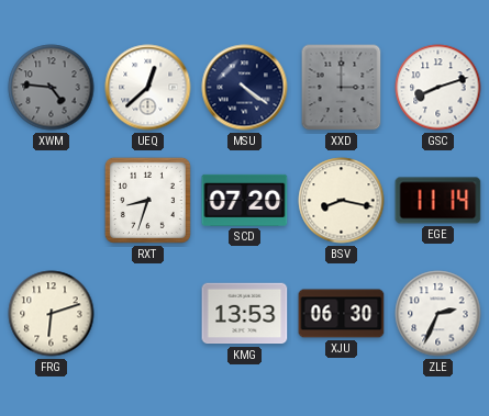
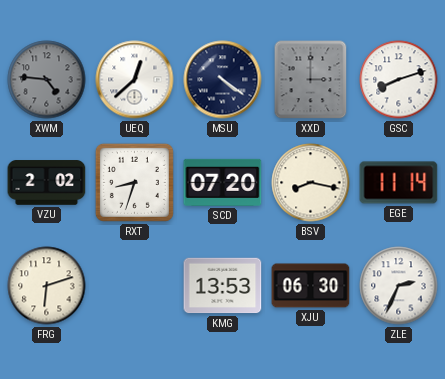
VZU: none -> 2:02
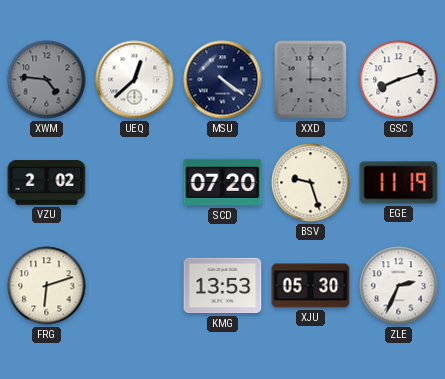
RXT: 8:33 -> none
BSV: 8:17 -> 9:27
EGE: 11:14 -> 11:19
XJU: 06:30 -> 05:30
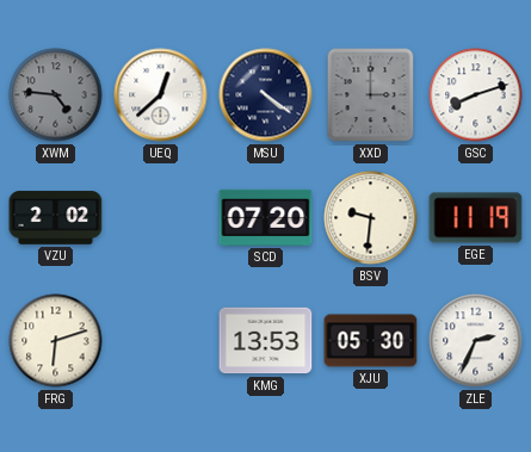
BSV: 9:27 -> 9:31
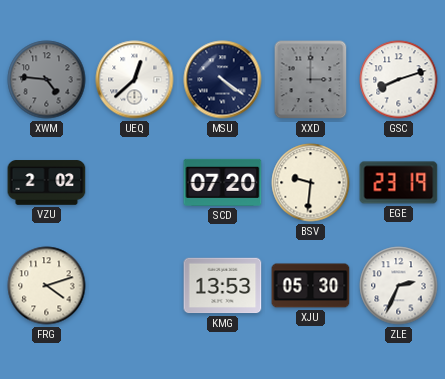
EGE: 11:19 -> 23:19
FRG: 6:12 -> 4:12
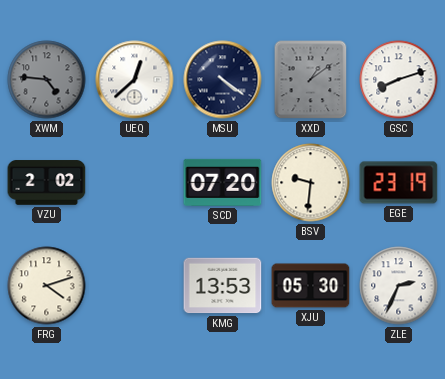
XXD: 3:00 -> 1:09
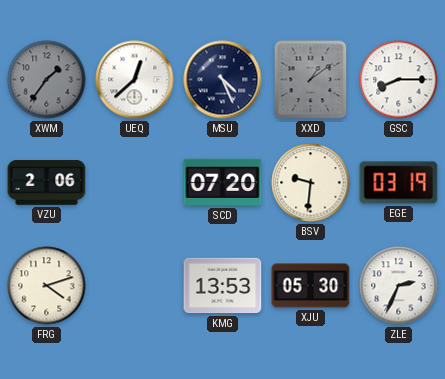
XWM: 4:46 -> 1:36
MSU: 4:21 -> 4:26
GSC: 8:12 -> 8:15
VZU: 2:02 -> 2:06
EGE: 23:19 -> 03:19
